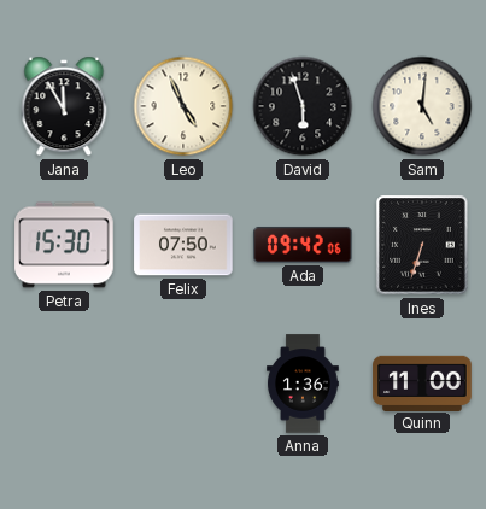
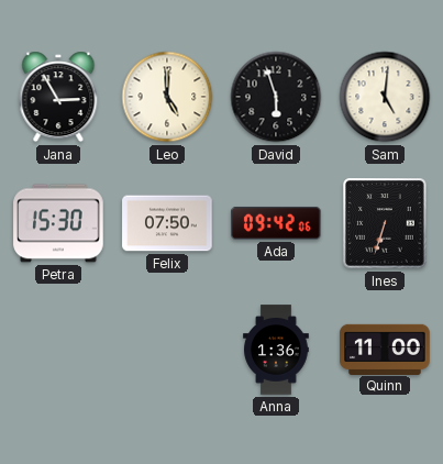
Jana: 11:55 -> 2:55
Leo: 4:56 -> 5:00
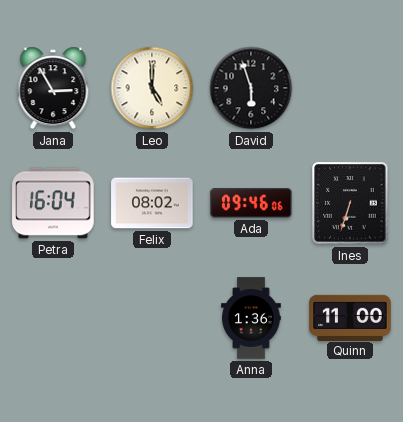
Sam: 5:01 -> none
Petra: 15:30 -> 16:04
Felix: 07:50 -> 08:02
Ada: 09:42 -> 09:46
